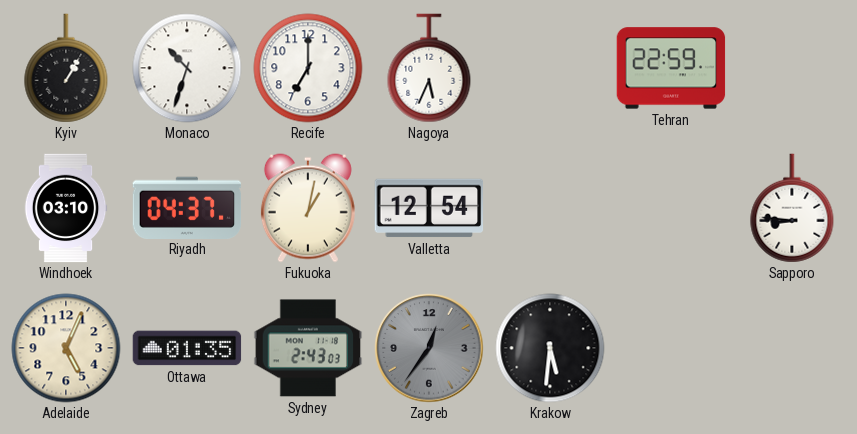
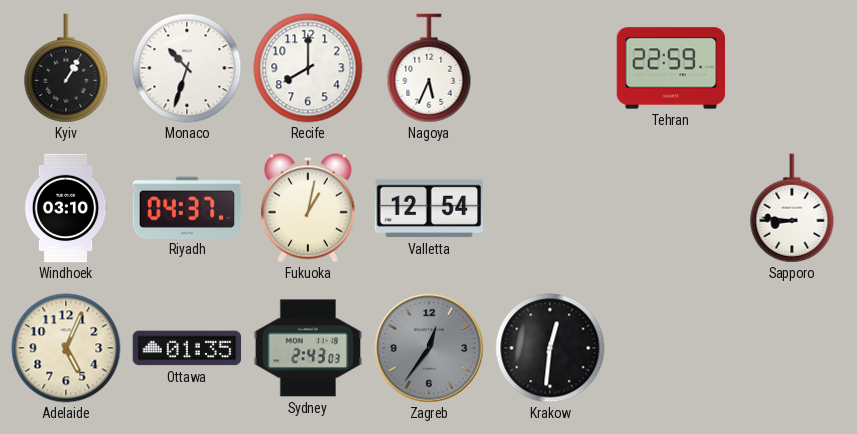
Recife: 7:00 -> 8:00
Krakow: 5:31 -> 12:31
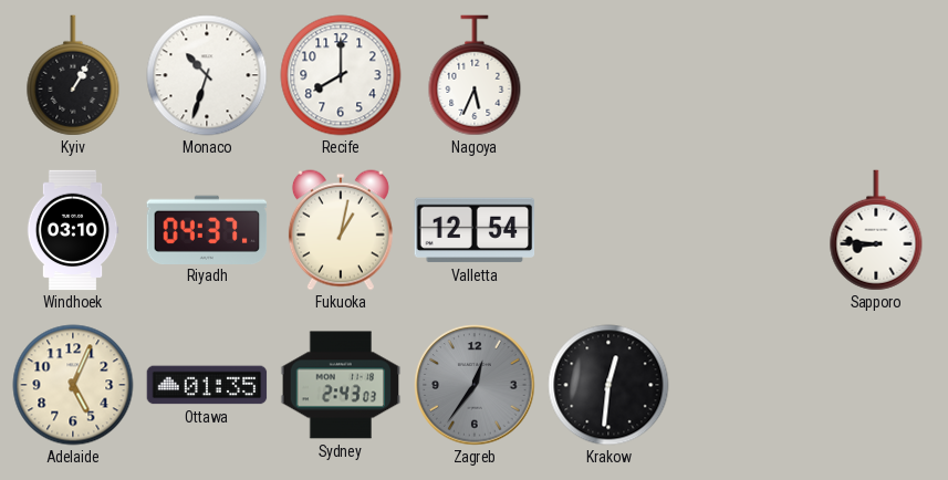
Tehran: 22:59 -> none
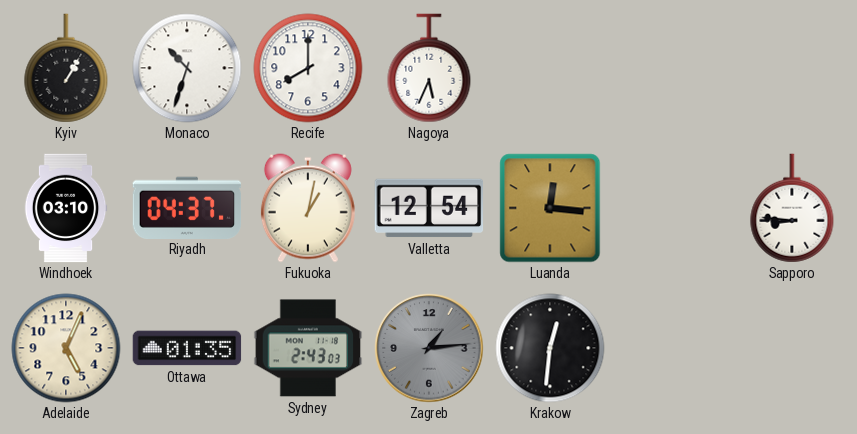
Luanda: none -> 12:16
Zagreb: 12:36 -> 1:14
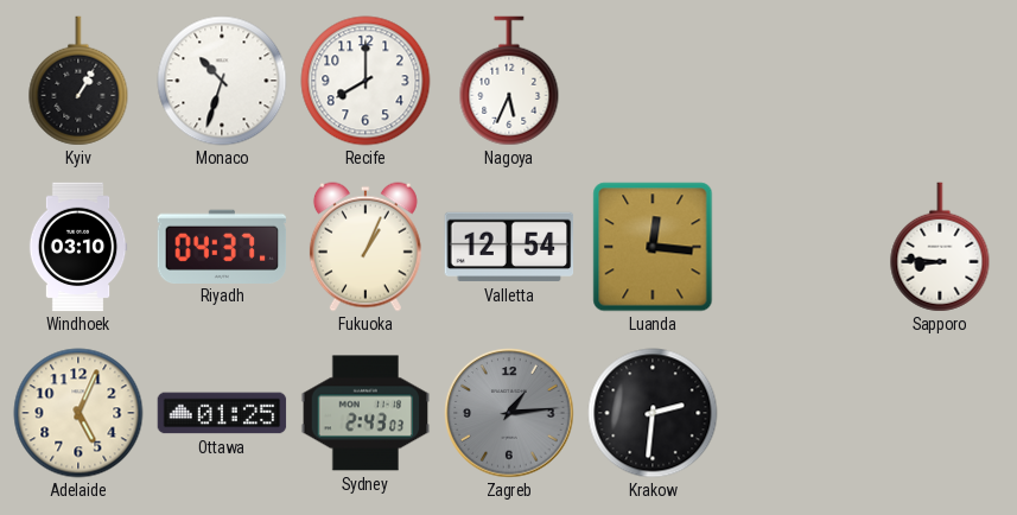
Fukuoka: 1:02 -> 1:04
Ottawa: 01:35 -> 01:25
Krakow: 12:31 -> 2:31
